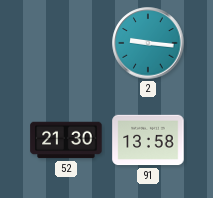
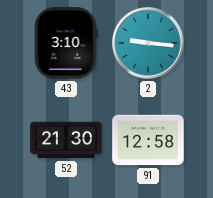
43: none -> 3:10
91: 13:58 -> 12:58
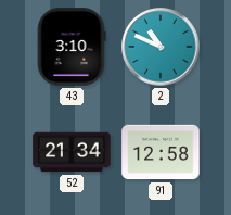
2: 9:16 -> 10:49
52: 21:30 -> 21:34
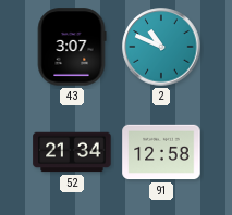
43: 3:10 -> 3:07
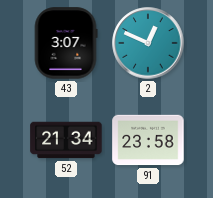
2: 10:49 -> 12:49
91: 12:58 -> 23:58
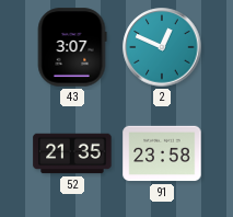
52: 21:34 -> 21:35
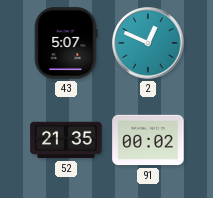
43: 3:07 -> 5:07
91: 23:58 -> 00:02
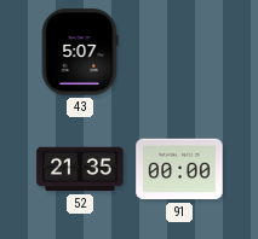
2: 12:49 -> none
91: 00:02 -> 00:00
